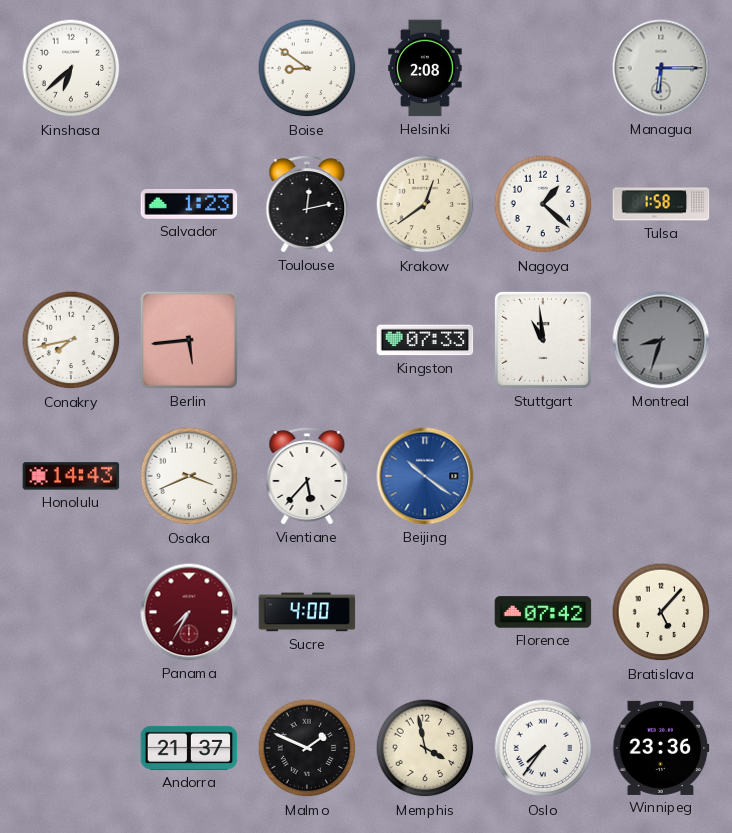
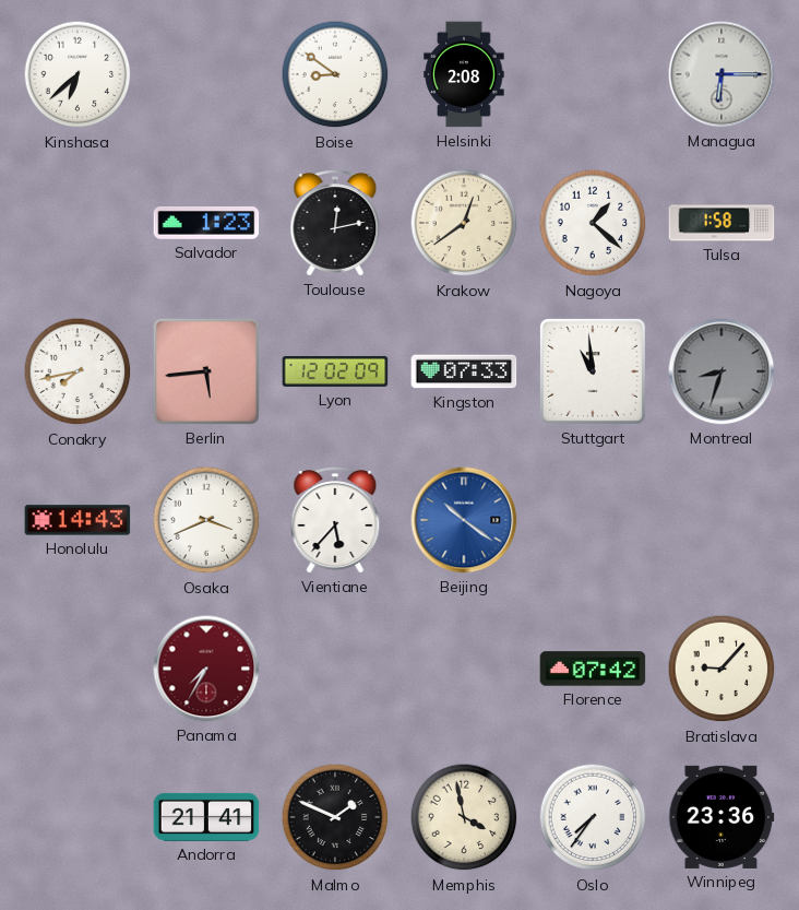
Lyon: none -> 12:02
Sucre: 4:00 -> none
Bratislava: 5:07 -> 9:07
Andorra: 21:37 -> 21:41
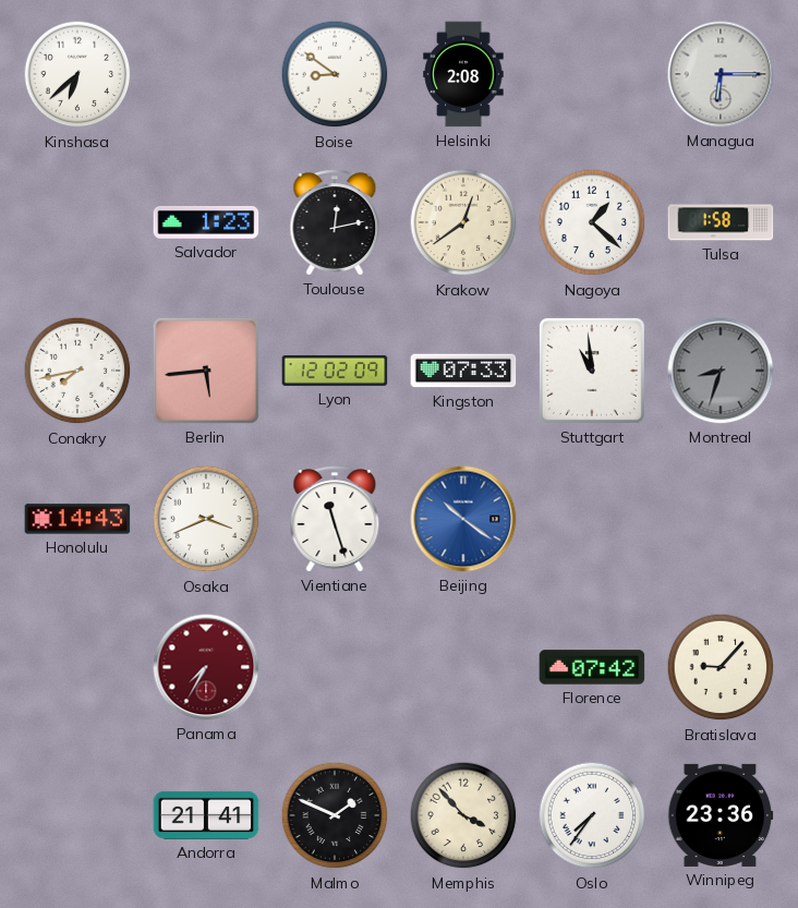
Vientiane: 5:37 -> 11:27
Memphis: 3:58 -> 3:53
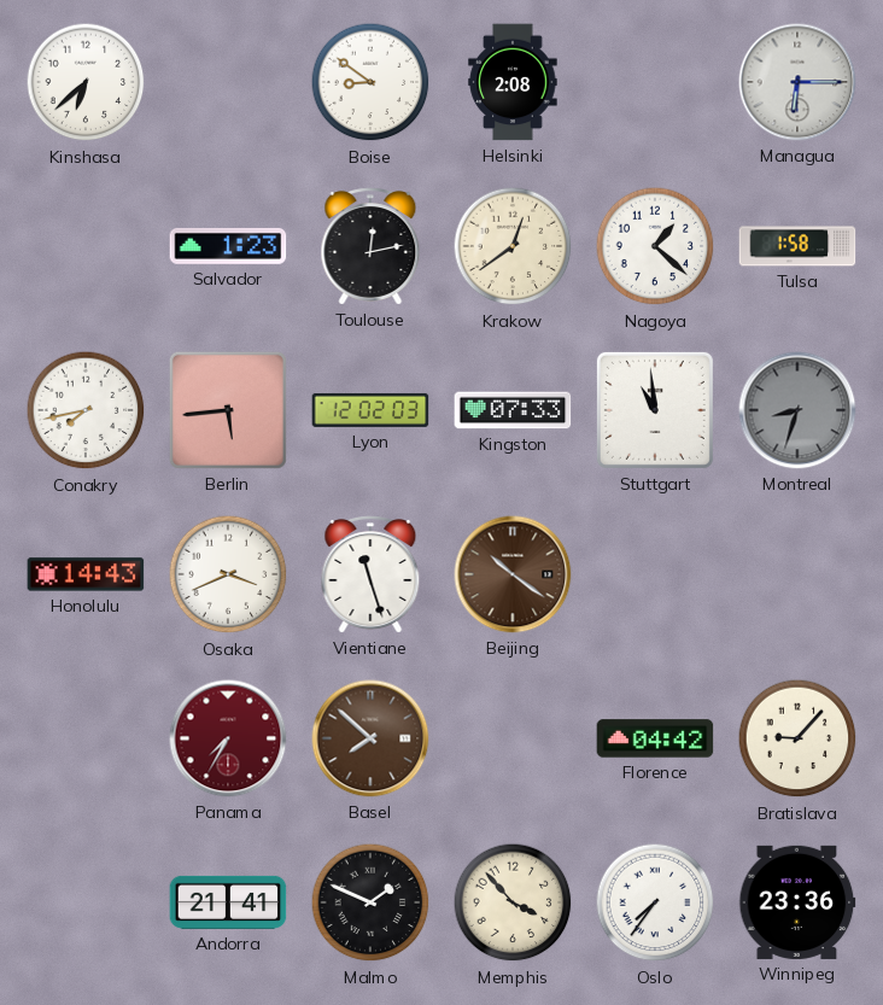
Lyon: 12:02:09 -> 12:02:03
Beijing dial: blue -> brown
Basel: none -> 7:52
Florence: 07:42 -> 04:42
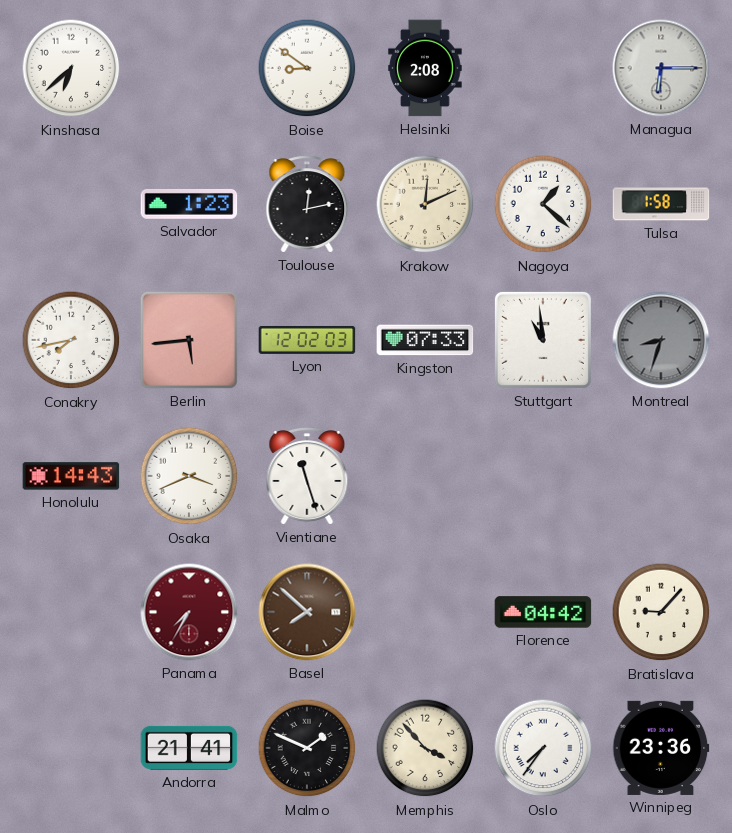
Krakow: 12:39 -> 12:11
Beijing: 10:21 -> none
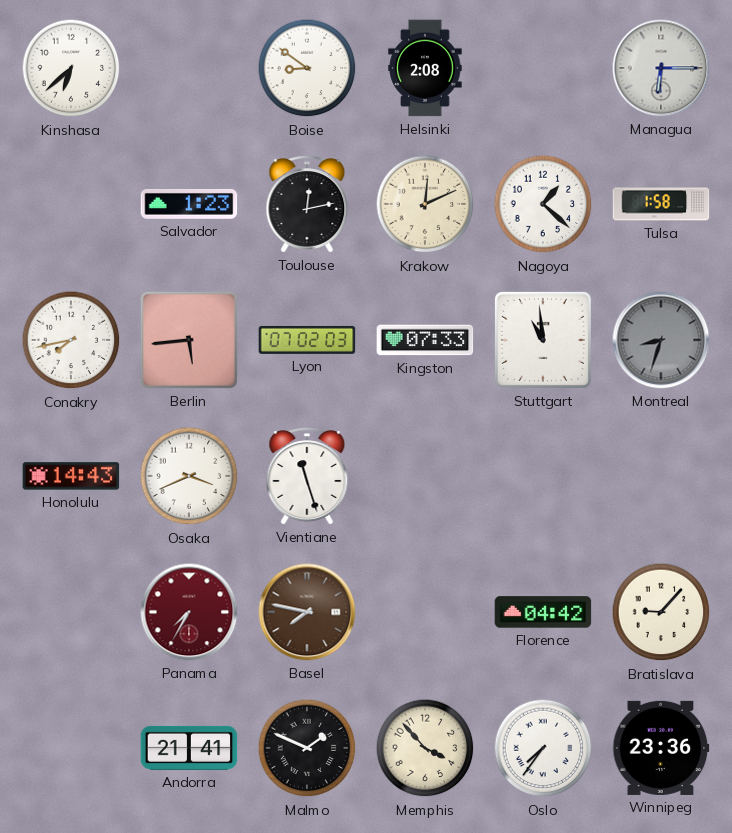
Lyon: 12:02 -> 07:02
Basel: 7:52 -> 7:47
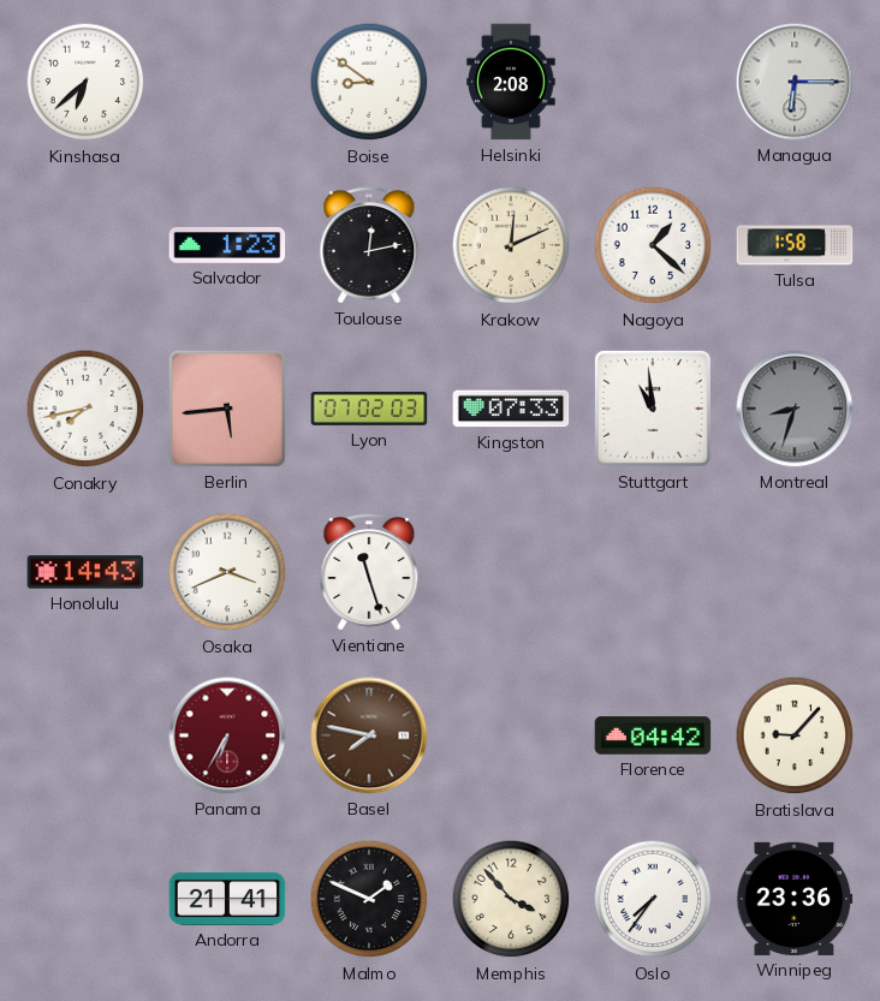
Panama: 7:35 -> 6:35
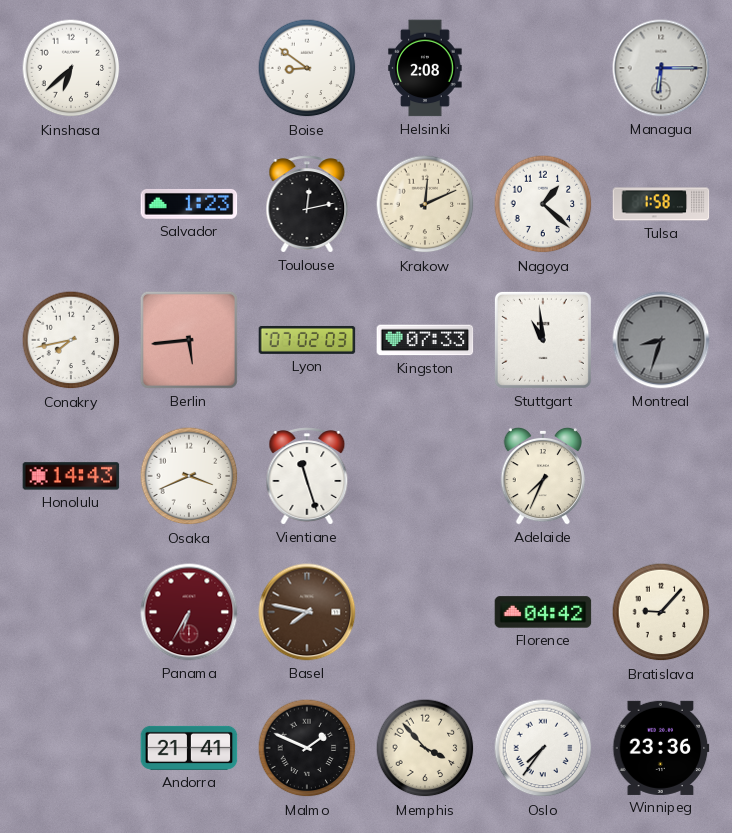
Adelaide: none -> 7:34
